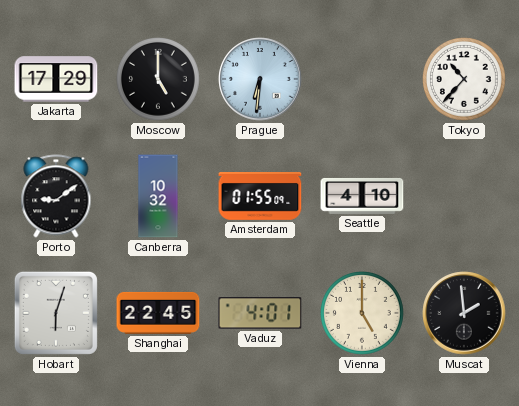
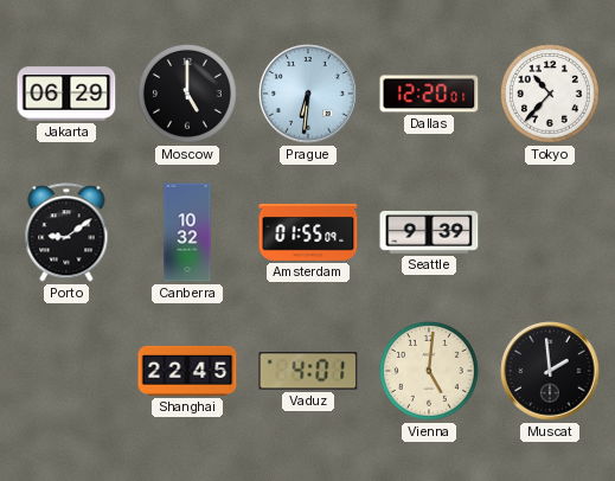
Jakarta: 17:29 -> 06:29
Dallas: none -> 12:20
Seattle: 4:10 -> 9:39
Hobart: 6:03 -> none
Vienna: 5:00 -> 5:01
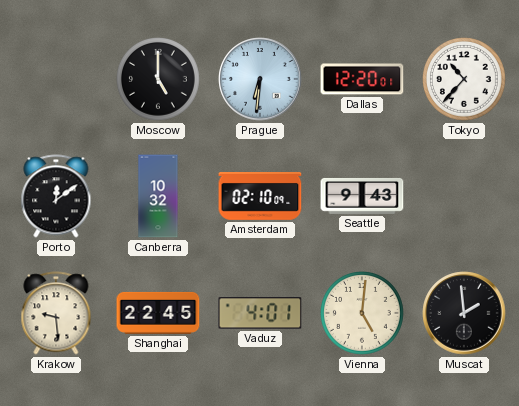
Jakarta: 06:29 -> none
Porto: 9:09 -> 12:09
Amsterdam: 01:55 -> 02:10
Seattle: 9:39 -> 9:43
Krakow: none -> 9:29
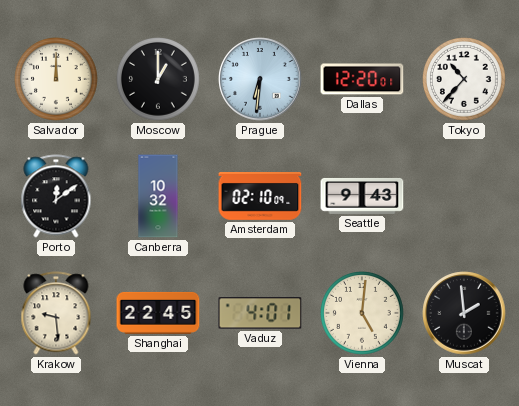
Salvador: none -> 12:00
Moscow: 5:00 -> 1:00
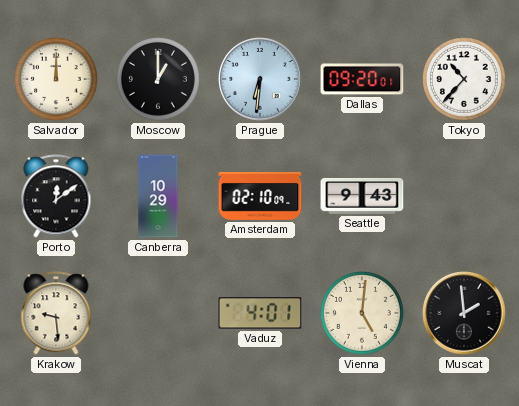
Dallas: 12:20 -> 09:20
Canberra: 10:32 -> 10:29
Shanghai: 22:45 -> none
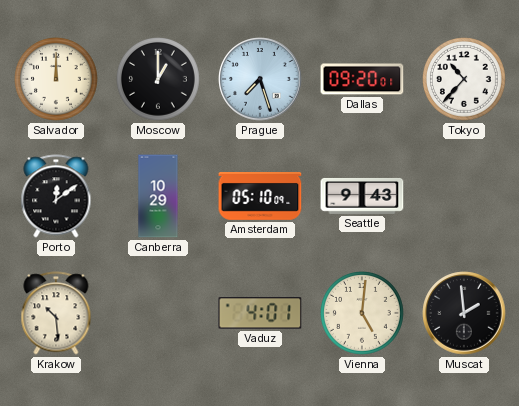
Prague: 6:31 -> 7:27
Amsterdam: 02:10 -> 05:10
Krakow: 9:29 -> 10:29
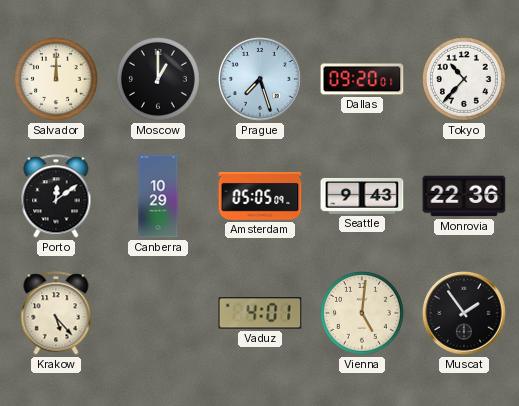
Amsterdam: 05:10 -> 05:05
Monrovia: none -> 22:36
Krakow: 10:29 -> 5:23
Muscat: 1:59 -> 1:54
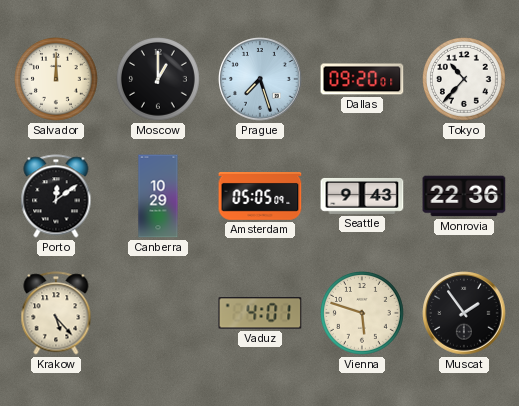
Vienna: 5:01 -> 5:48
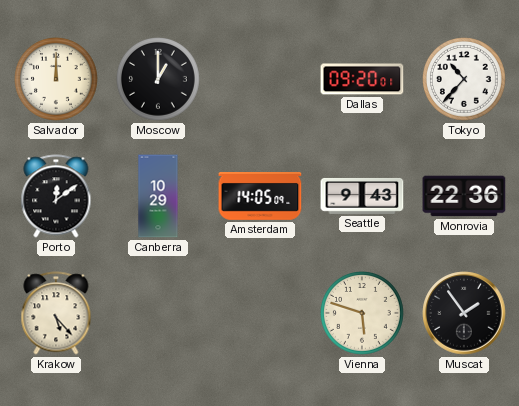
Prague: 7:27 -> none
Amsterdam: 05:05 -> 14:05
Vaduz: 4:01 -> none
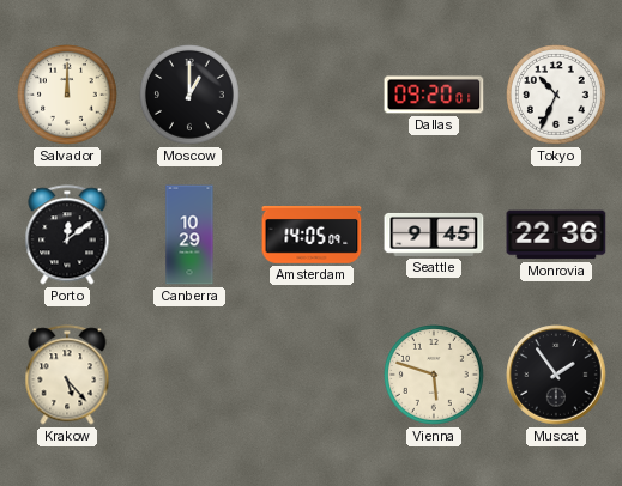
Tokyo: 10:37 -> 10:34
Seattle: 9:43 -> 9:45
